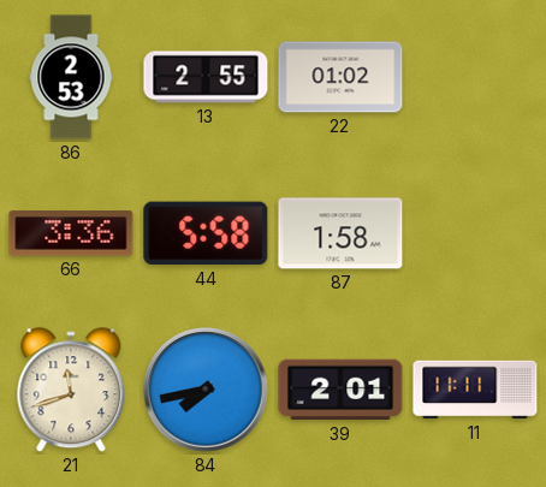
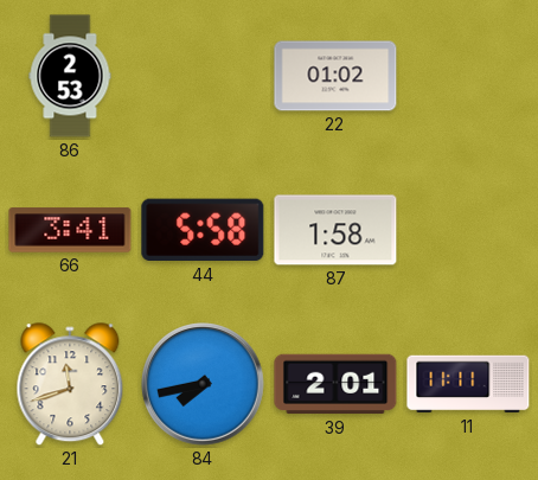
13: 2:55 -> none
66: 3:36 -> 3:41
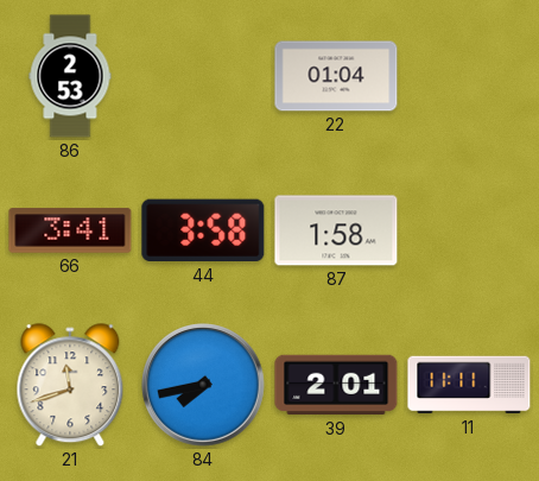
22: 01:02 -> 01:04
44: 5:58 -> 3:58
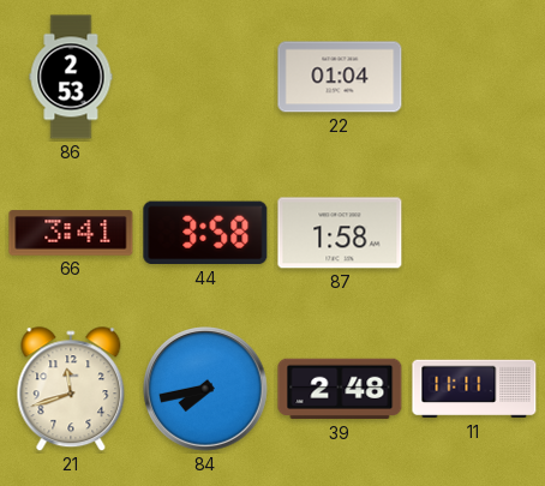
39: 2:01 -> 2:48
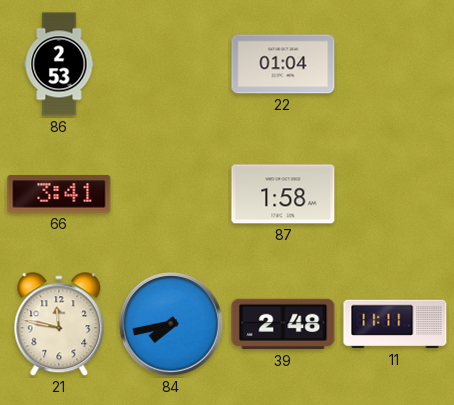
44: 3:58 -> none
21: 11:42 -> 11:47
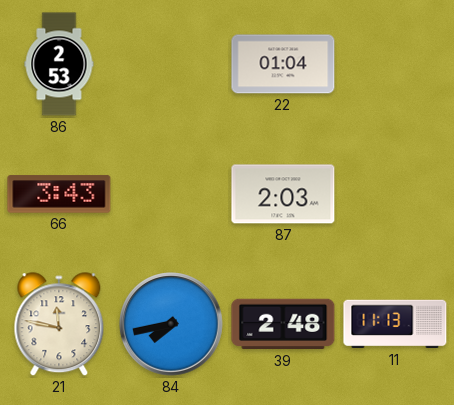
66: 3:41 -> 3:43
87: 1:58 -> 2:03
11: 11:11 -> 11:13
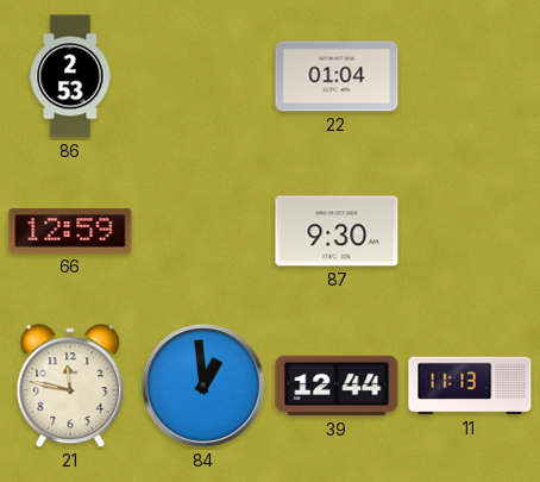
66: 3:43 -> 12:59
87: 2:03 -> 9:30
84: 7:43 -> 12:59
39: 2:48 -> 12:44
